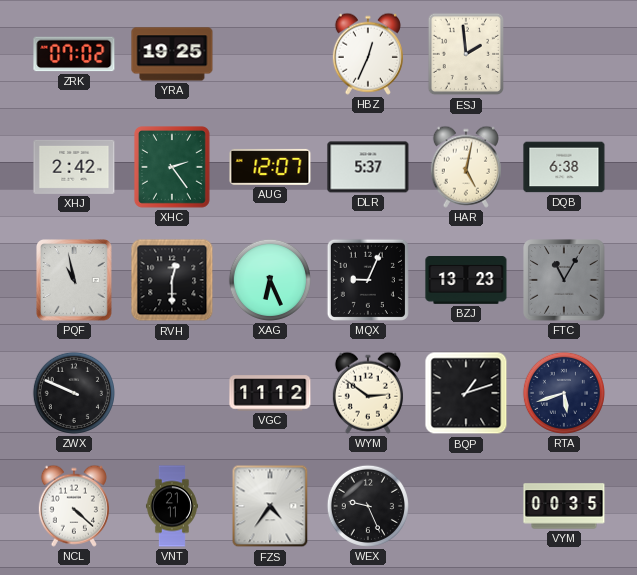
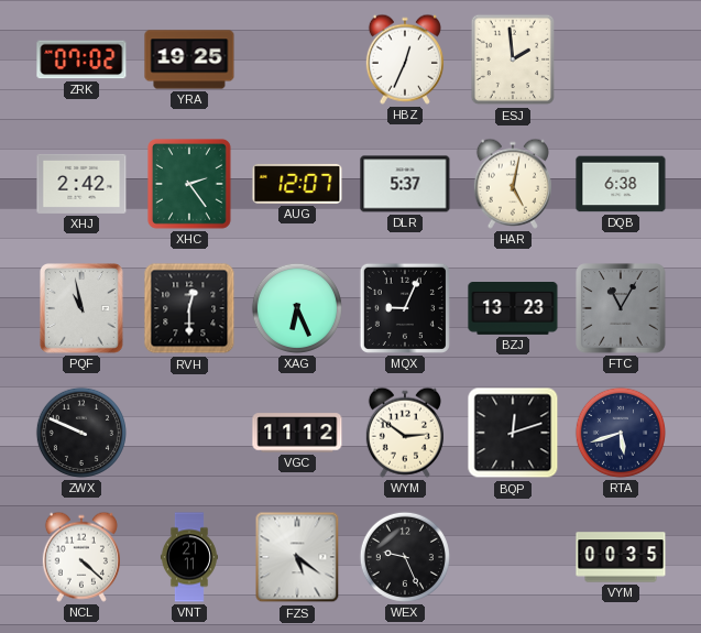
BQP: 1:12 -> 12:12
FZS: 4:36 -> 5:21
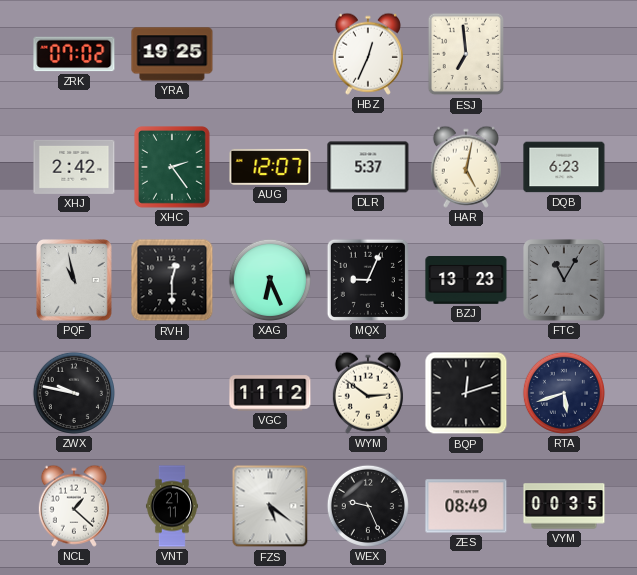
ESJ: 1:59 -> 6:59
DQB: 6:38 -> 6:23
ZWX: 9:49 -> 9:47
NCL: 4:22 -> 1:22
ZES: none -> 08:49
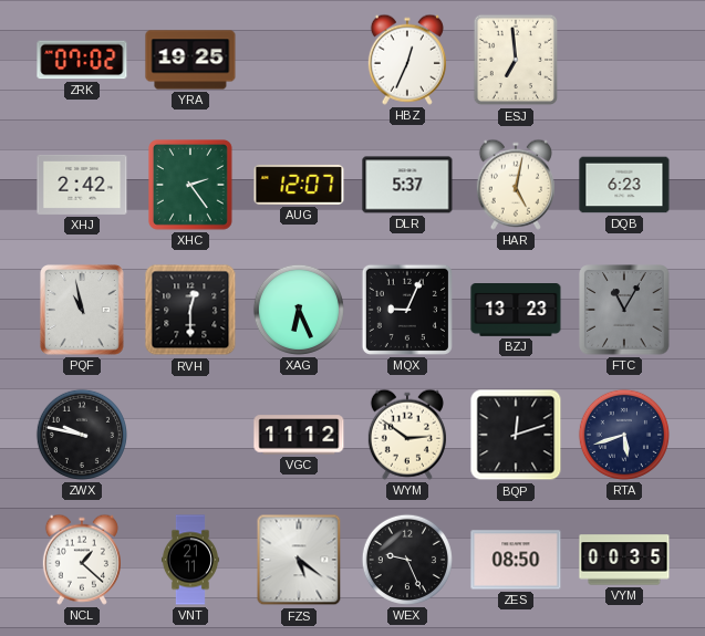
ZES: 08:49 -> 08:50
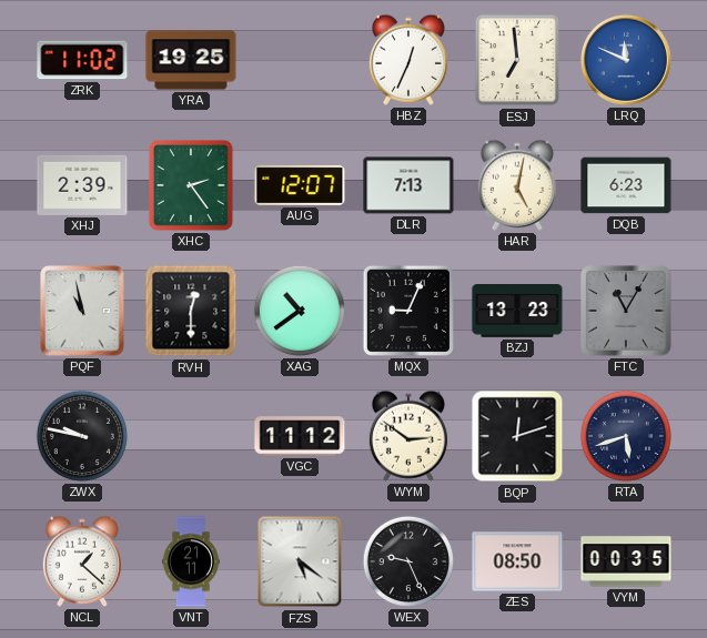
ZRK: 07:02 -> 11:02
LRQ: none -> 11:49
XHJ: 2:42 -> 2:39
DLR: 5:37 -> 7:13
XAG: 6:26 -> 10:39
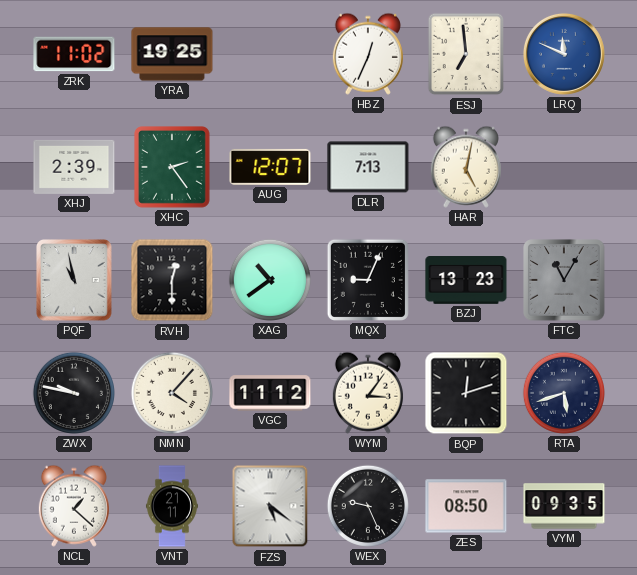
DQB: 6:23 -> none
NMN: none -> 4:07
WYM: 2:51 -> 3:06
VYM: 00:35 -> 09:35
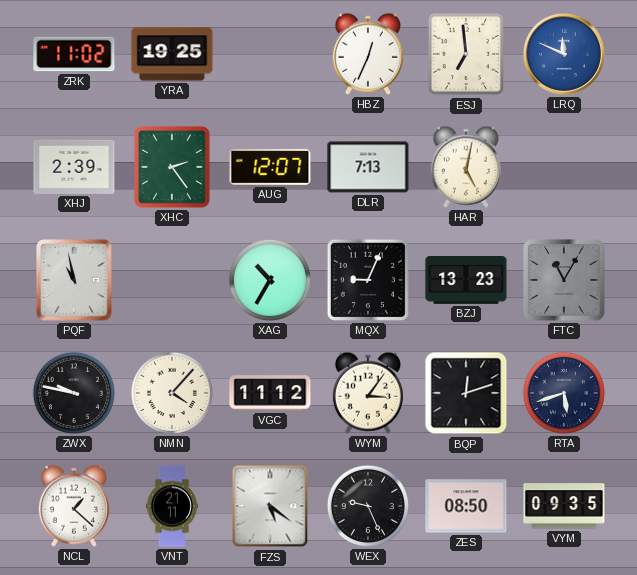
RVH: 12:30 -> none
XAG: 10:39 -> 10:35
